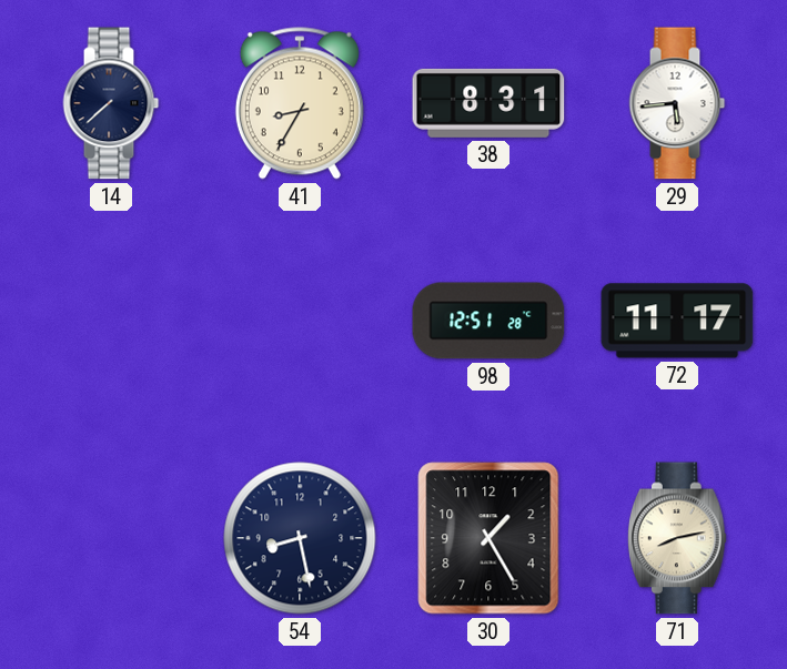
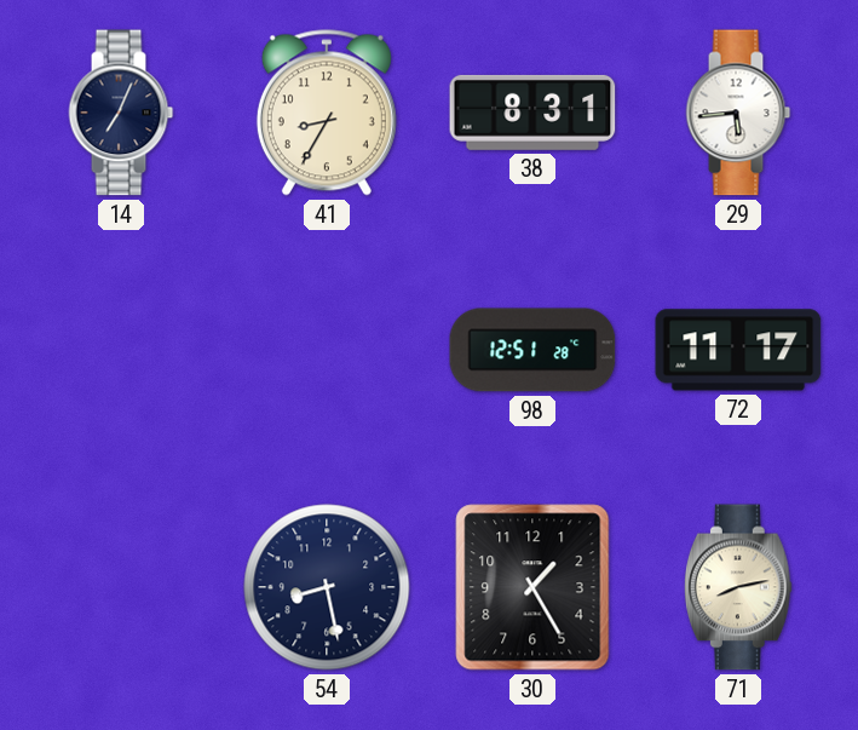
14: 7:38 -> 7:04
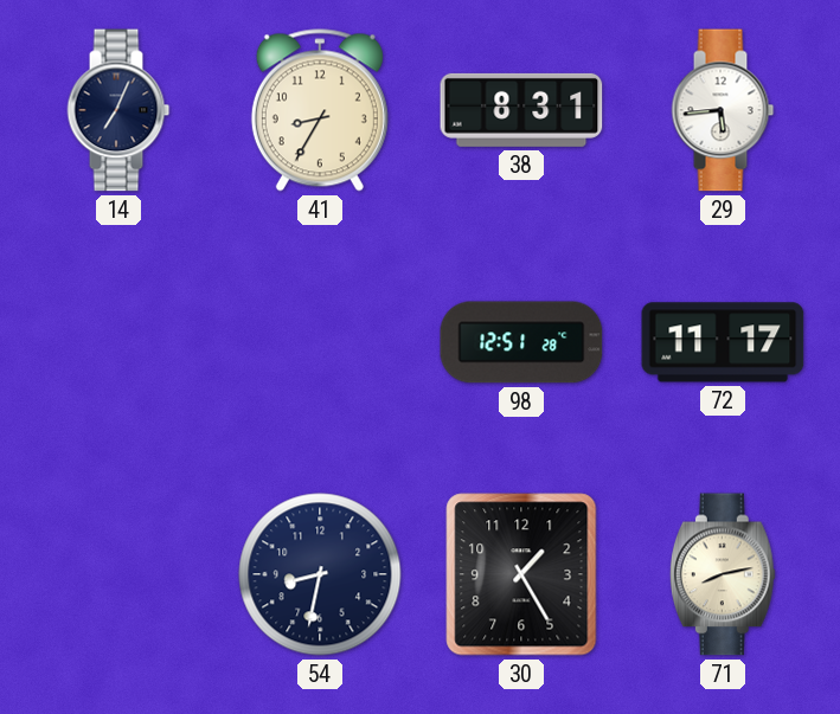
54: 8:28 -> 8:32
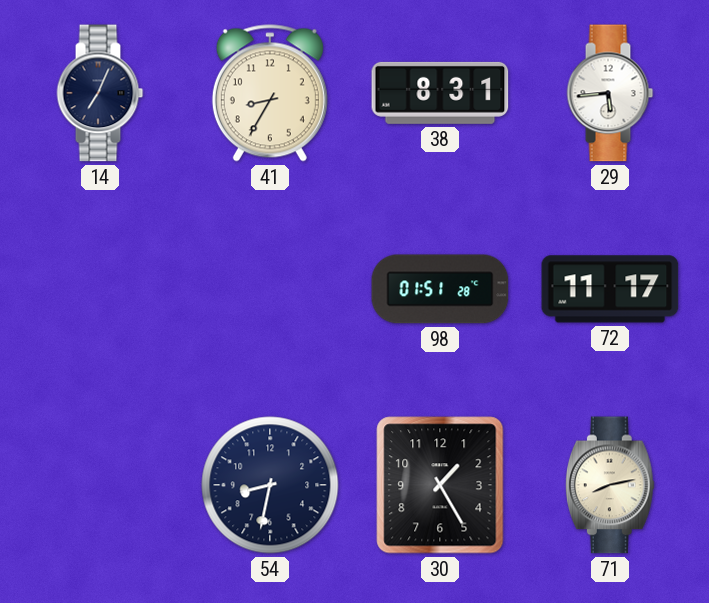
98: 12:51 -> 01:51
